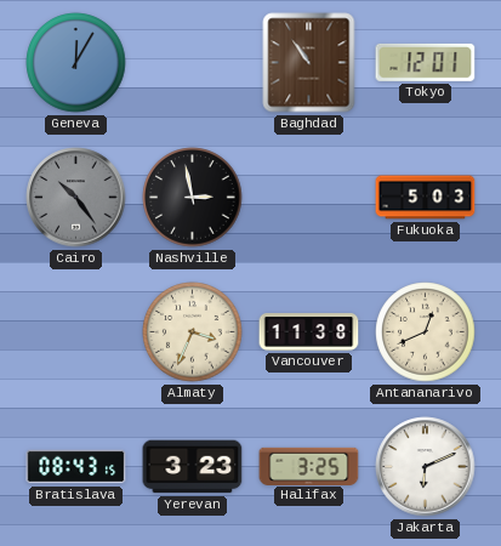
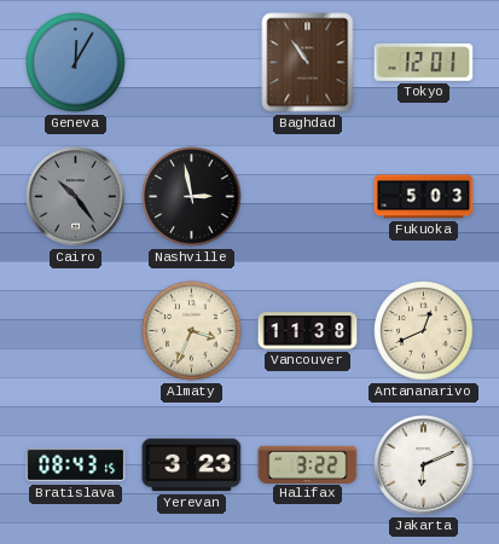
Halifax: 3:25 -> 3:22
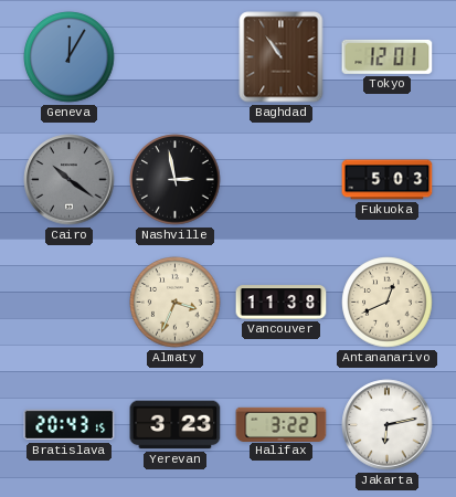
Cairo: 10:24 -> 10:21
Bratislava: 08:43 -> 20:43
Jakarta: 6:11 -> 6:13
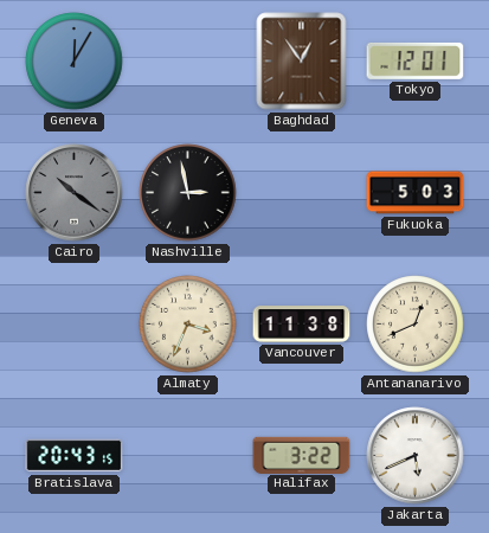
Baghdad: 10:54 -> 12:54
Yerevan: 3:23 -> none
Jakarta: 6:13 -> 5:41
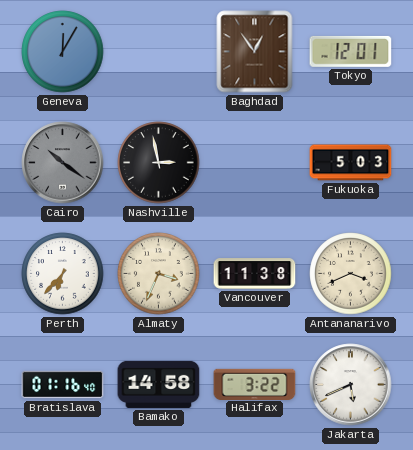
Perth: none -> 6:37
Antananarivo: 12:41 -> 3:41
Bratislava: 20:43 -> 01:16
Bamako: none -> 14:58
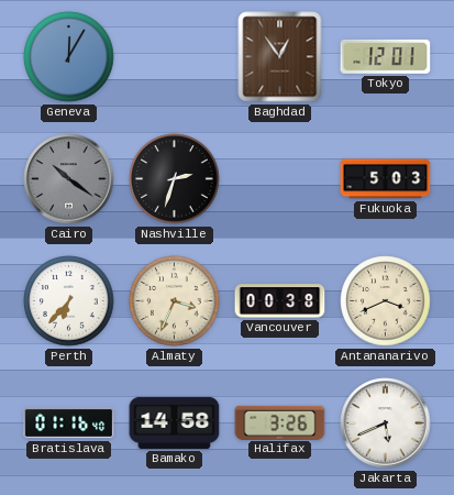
Nashville: 2:58 -> 2:33
Vancouver: 11:38 -> 00:38
Halifax: 3:22 -> 3:26
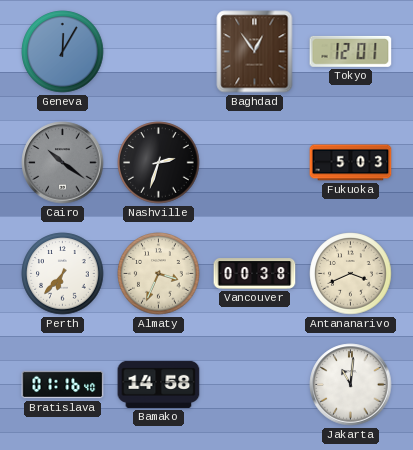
Halifax: 3:26 -> none
Jakarta: 5:41 -> 11:01
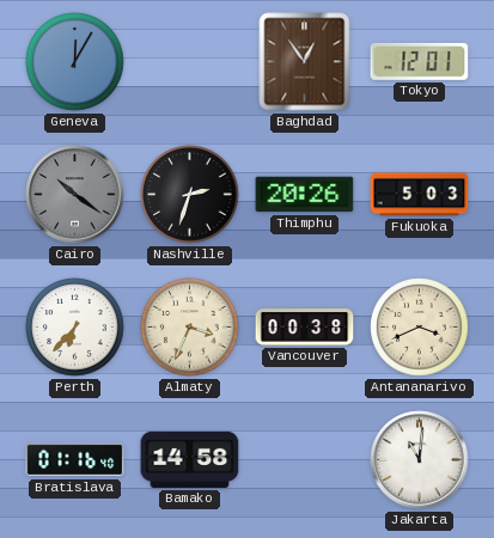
Thimphu: none -> 20:26
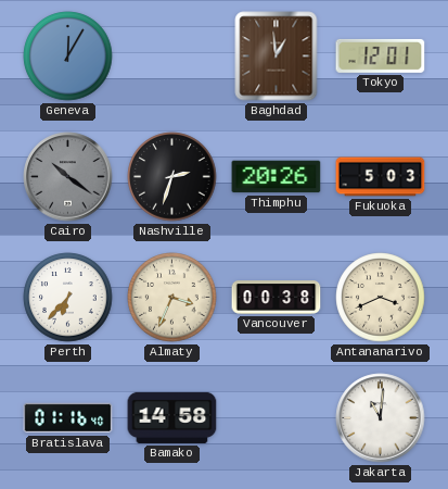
Baghdad: 12:54 -> 12:59
